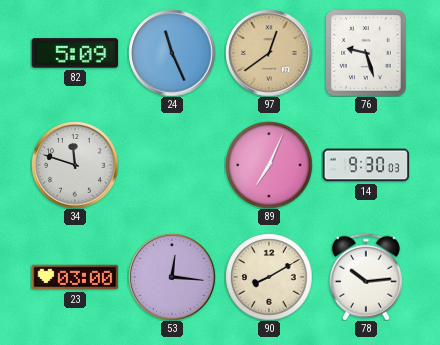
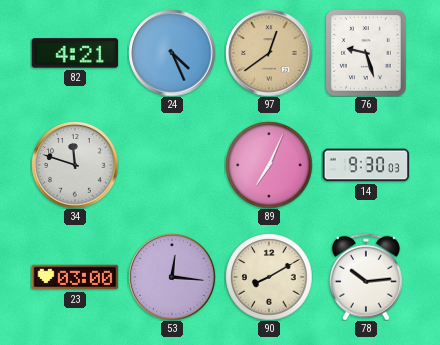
82: 5:09 -> 4:21
24: 11:26 -> 4:26
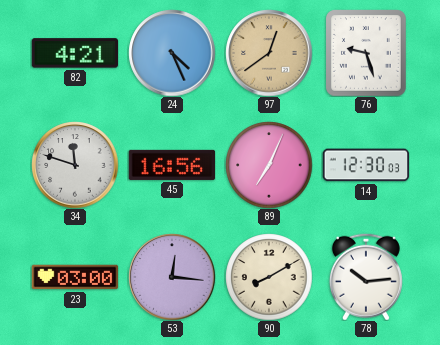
45: none -> 16:56
14: 9:30 -> 12:30
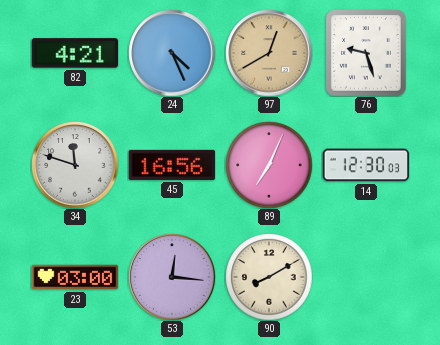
97: 12:39 -> 12:40
78: 10:14 -> none
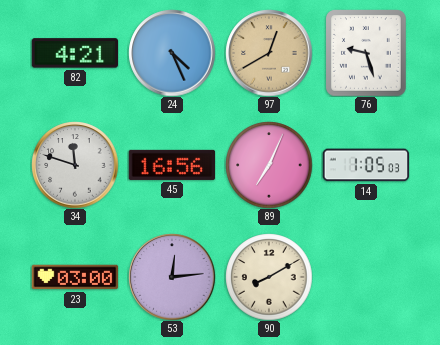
14: 12:30 -> 1:05
53: 12:16 -> 12:14
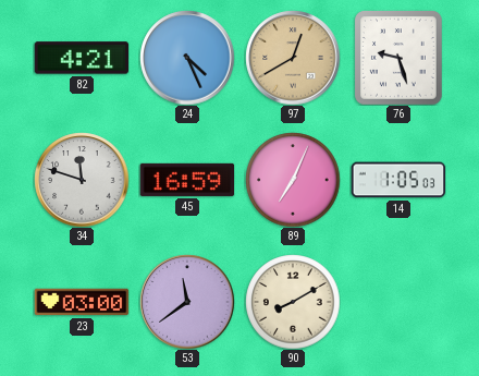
45: 16:56 -> 16:59
53: 12:14 -> 11:39
